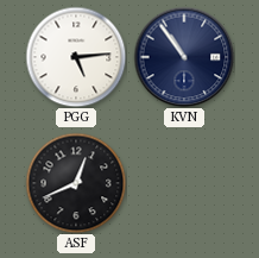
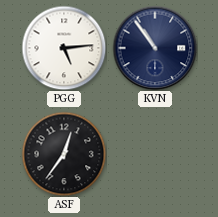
ASF: 12:41 -> 12:36
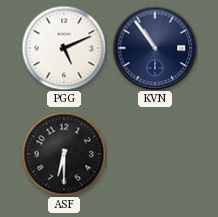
PGG: 5:14 -> 5:11
ASF: 12:36 -> 6:30
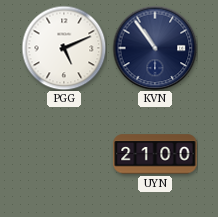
ASF: 6:30 -> none
UYN: none -> 21:00
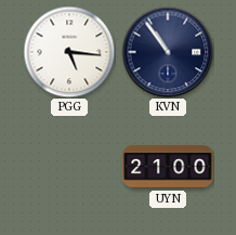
PGG: 5:11 -> 5:16
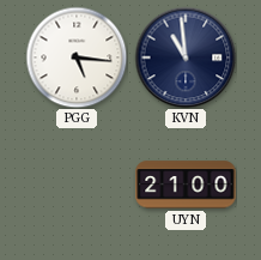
KVN: 10:54 -> 10:59
